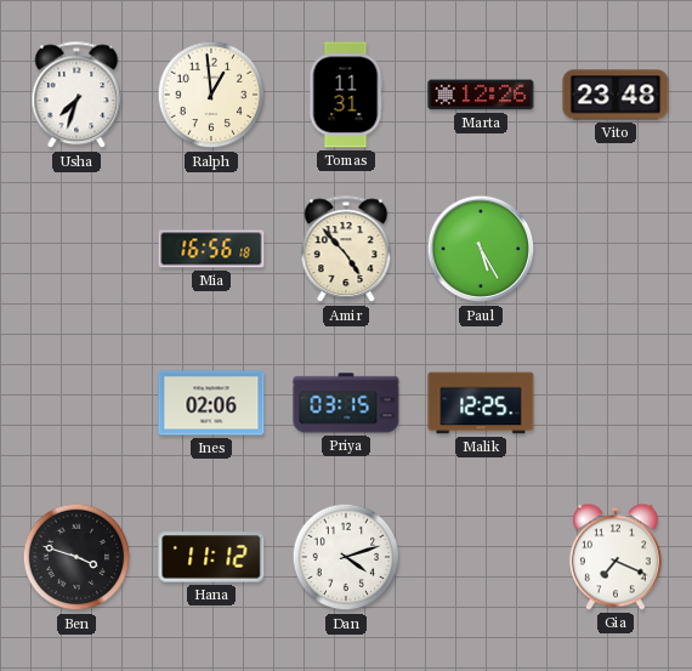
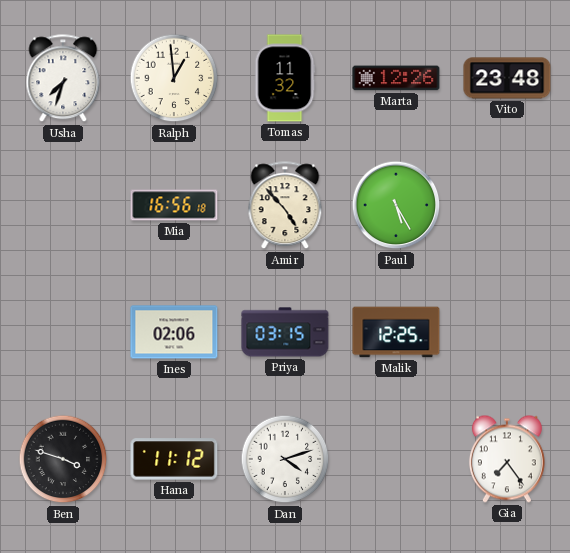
Tomas: 11:31 -> 11:32
Gia: 7:19 -> 7:24
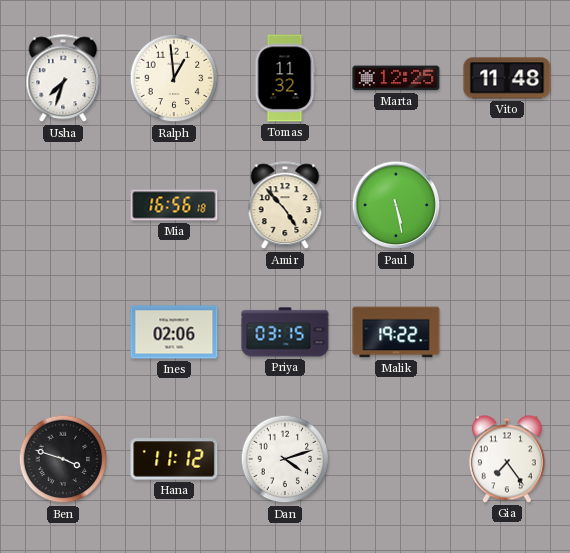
Marta: 12:26 -> 12:25
Vito: 23:48 -> 11:48
Paul: 5:25 -> 5:28
Malik: 12:25 -> 19:22
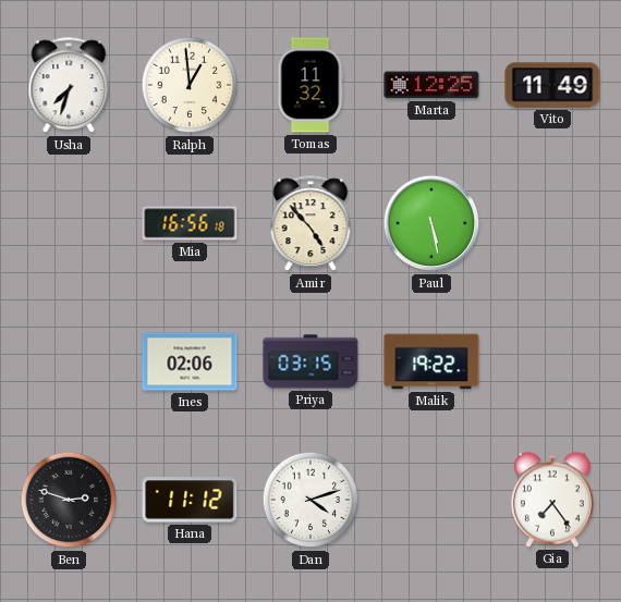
Vito: 11:48 -> 11:49
Ben: 3:48 -> 2:48
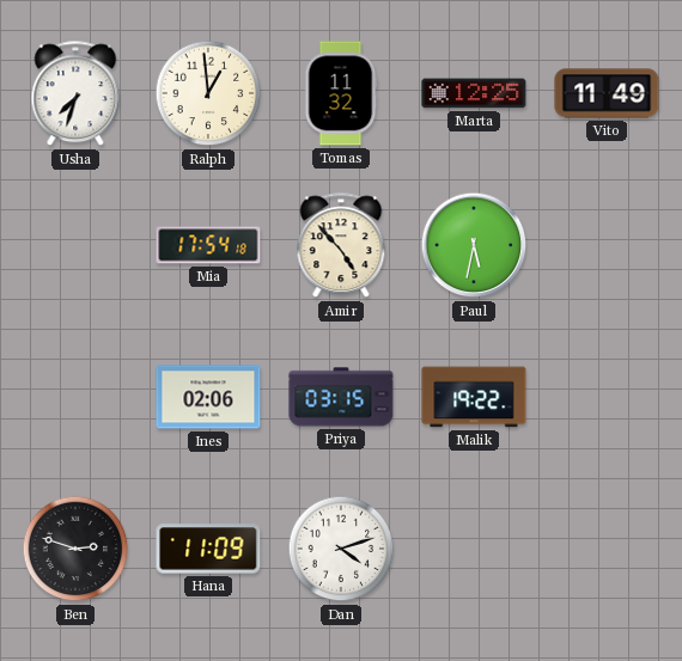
Mia: 16:56 -> 17:54
Paul: 5:28 -> 5:32
Hana: 11:12 -> 11:09
Gia: 7:24 -> none
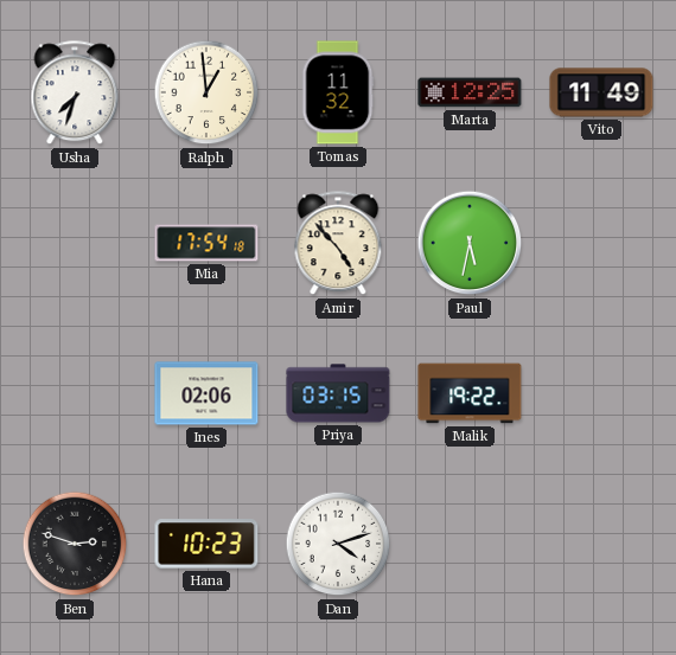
Hana: 11:09 -> 10:23
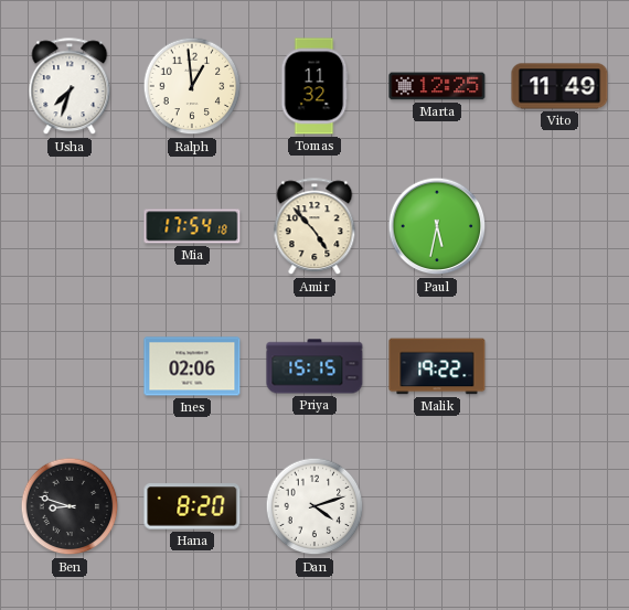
Priya: 03:15 -> 15:15
Ben: 2:48 -> 8:48
Hana: 10:23 -> 8:20
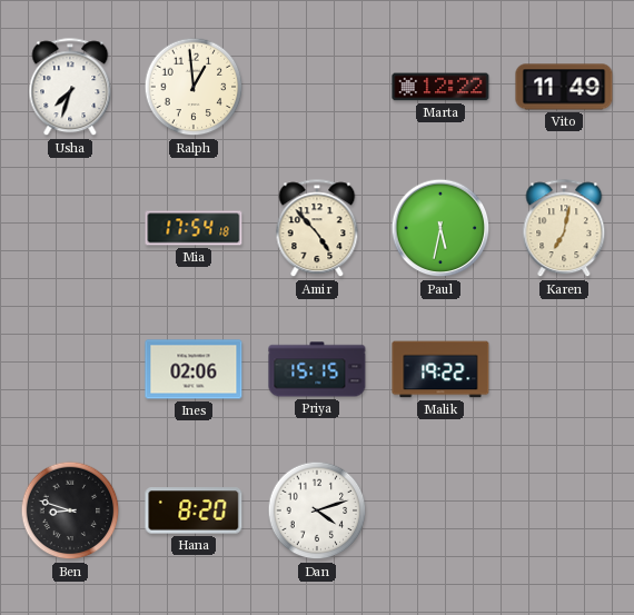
Tomas: 11:32 -> none
Marta: 12:25 -> 12:22
Karen: none -> 7:02
